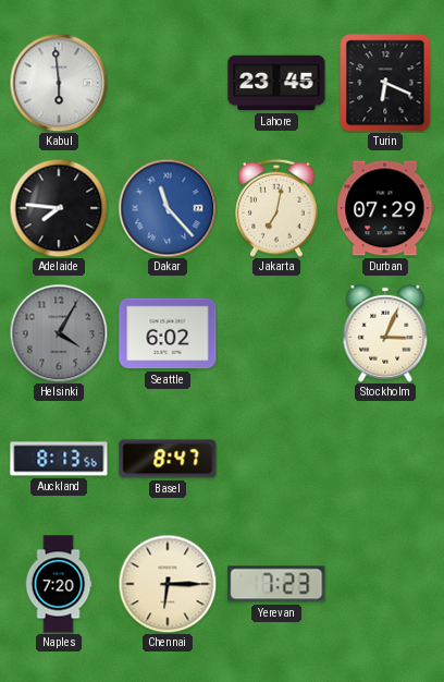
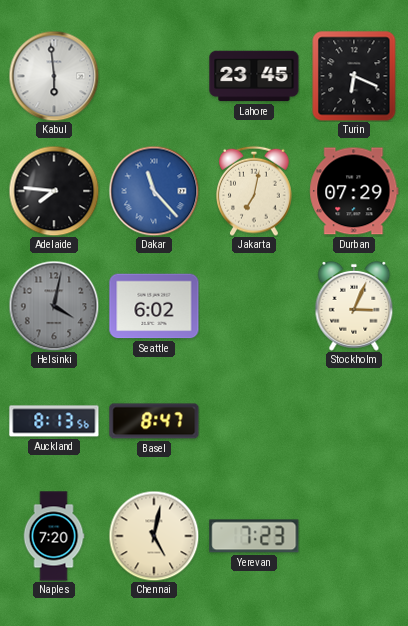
Helsinki: 4:05 -> 4:02
Chennai: 6:15 -> 5:02
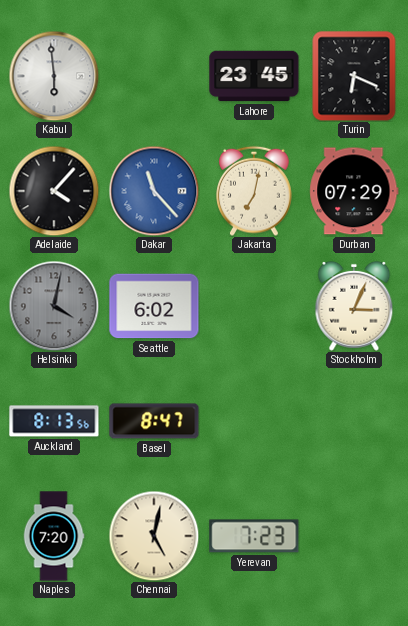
Adelaide: 7:46 -> 4:07
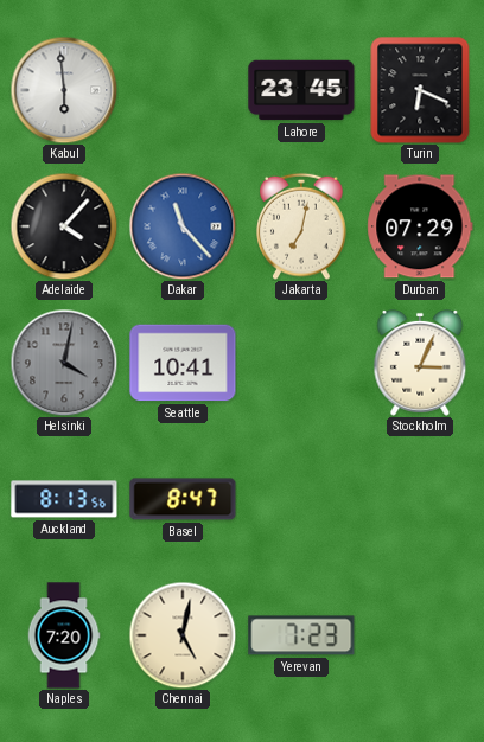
Seattle: 6:02 -> 10:41
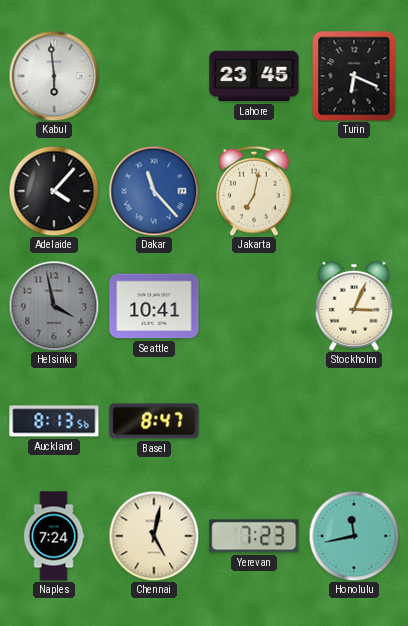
Durban: 07:29 -> none
Helsinki: 4:02 -> 3:58
Naples: 7:20 -> 7:24
Honolulu: none -> 11:43
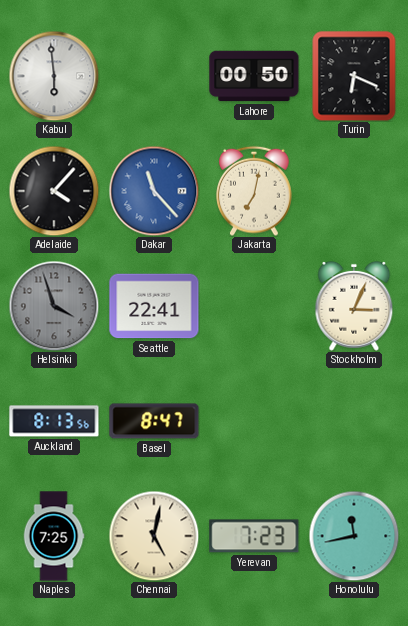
Lahore: 23:45 -> 00:50
Helsinki: 3:58 -> 3:57
Seattle: 10:41 -> 22:41
Naples: 7:24 -> 7:25
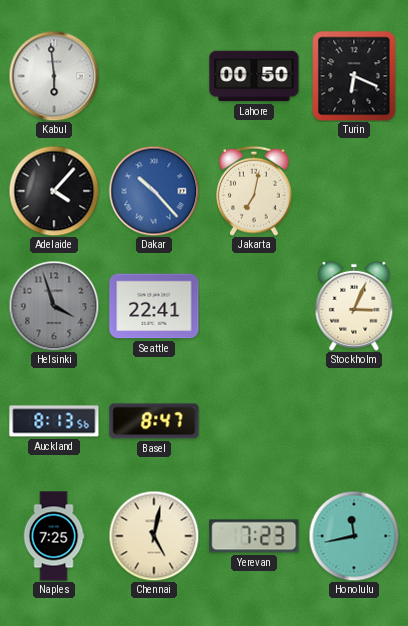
Dakar: 11:23 -> 10:23
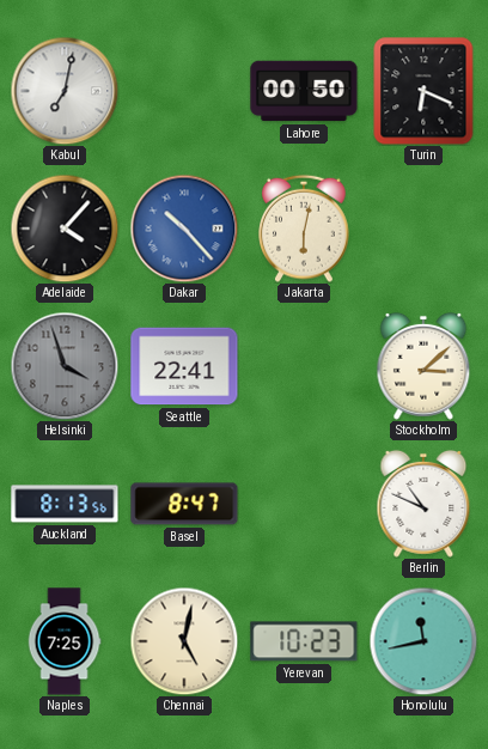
Kabul: 5:59 -> 7:02
Jakarta: 7:02 -> 6:02
Stockholm: 3:04 -> 3:08
Berlin: none -> 10:49
Yerevan: 7:23 -> 10:23
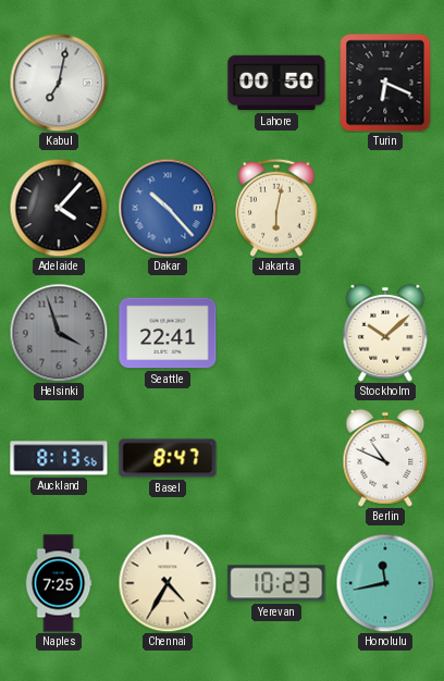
Stockholm: 3:08 -> 10:08
Chennai: 5:02 -> 4:35
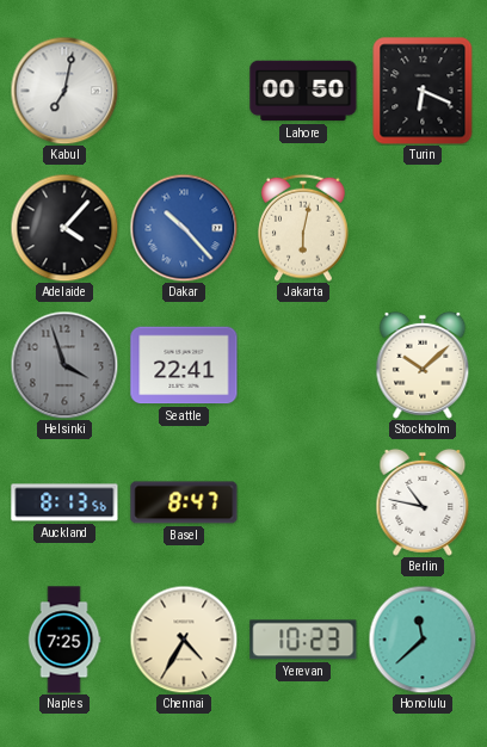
Berlin: 10:49 -> 10:47
Honolulu: 11:43 -> 11:38
